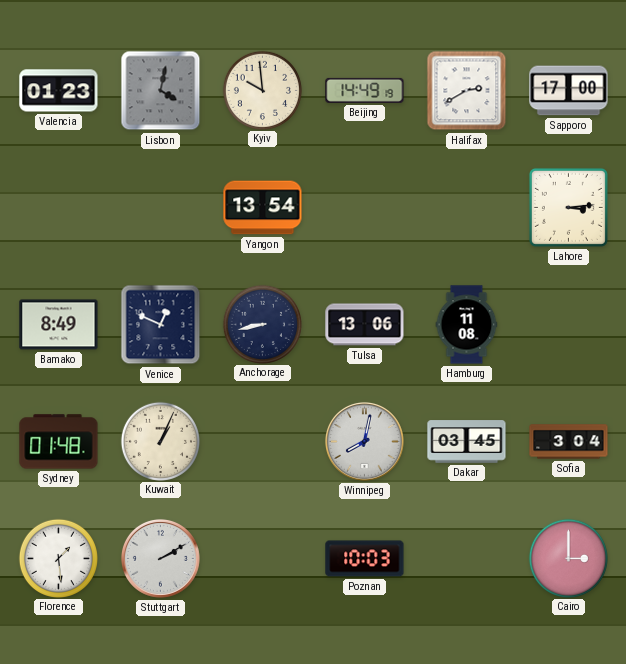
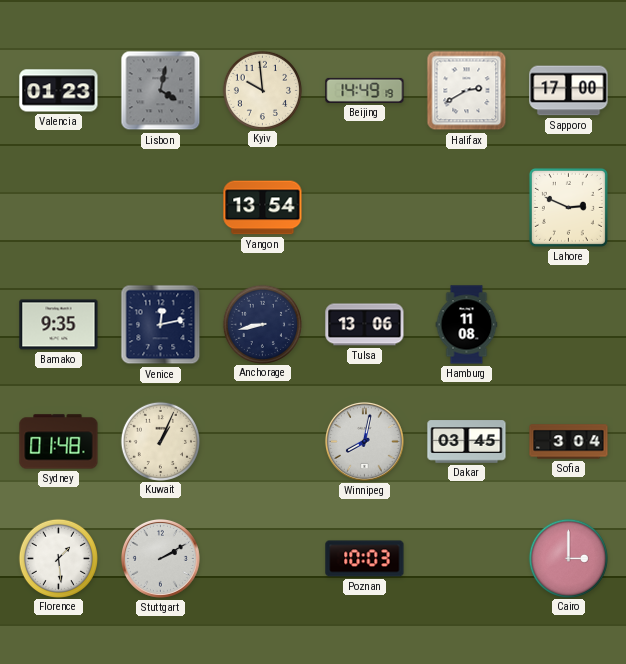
Lahore: 3:14 -> 2:49
Bamako: 8:49 -> 9:35
Venice: 12:49 -> 12:13
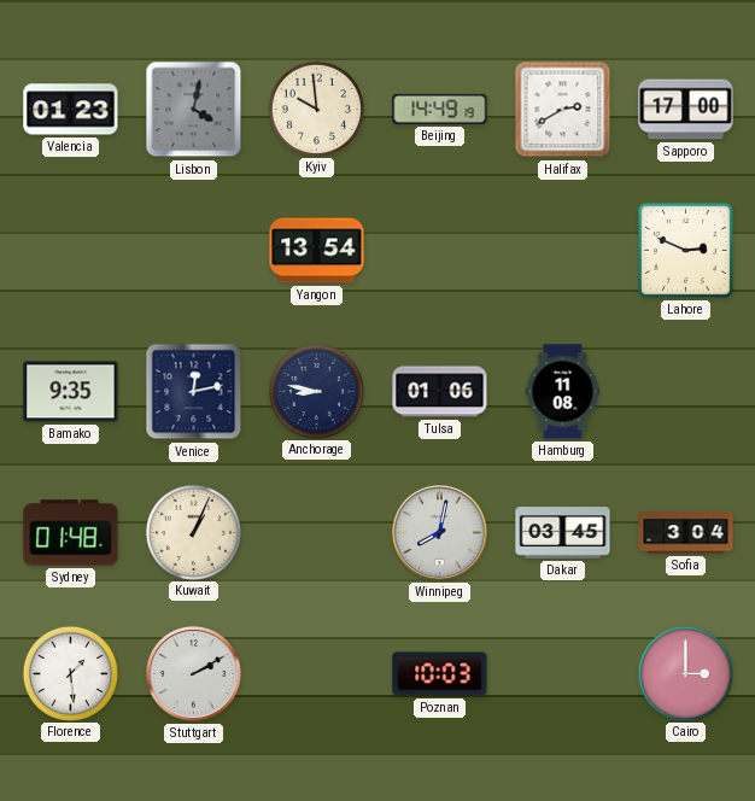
Anchorage: 8:43 -> 8:47
Tulsa: 13:06 -> 01:06
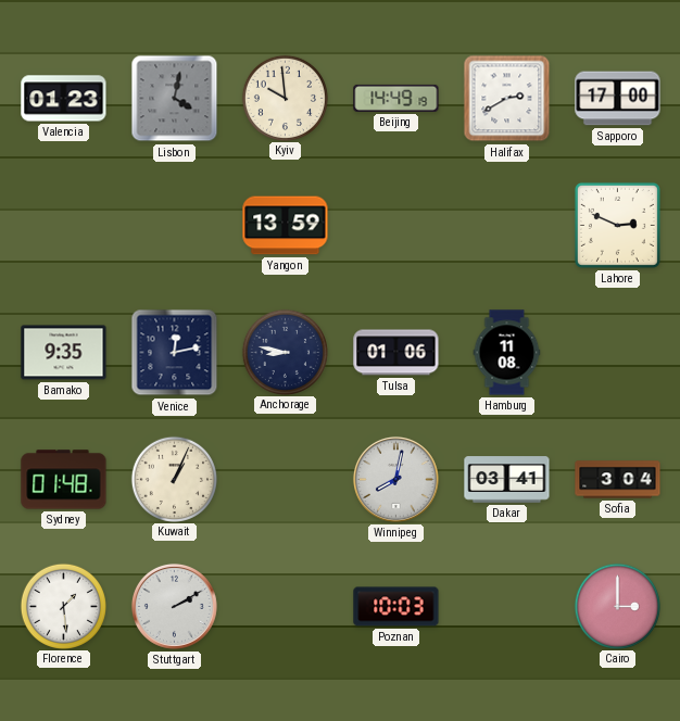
Yangon: 13:54 -> 13:59
Dakar: 03:45 -> 03:41
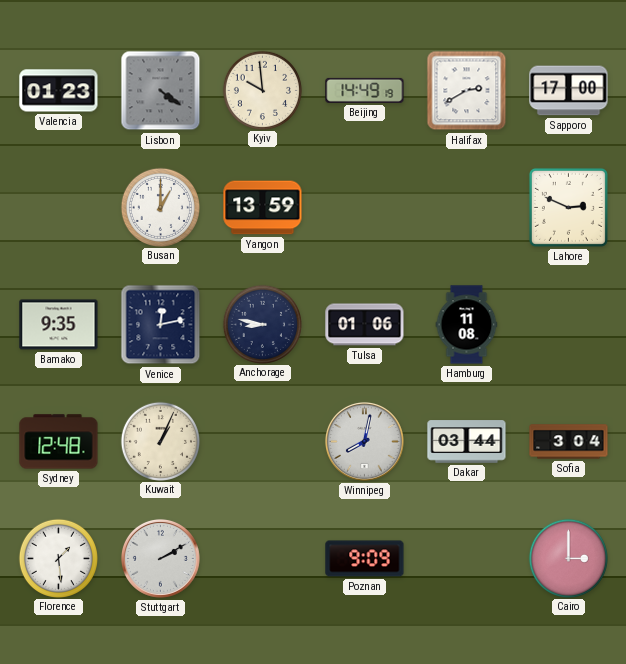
Lisbon: 4:02 -> 4:21
Busan: none -> 1:00
Sydney: 01:48 -> 12:48
Dakar: 03:41 -> 03:44
Poznan: 10:03 -> 9:09
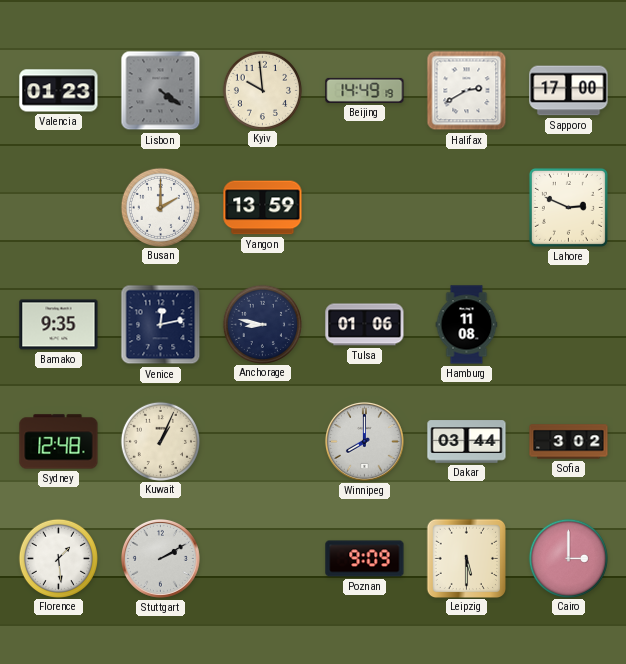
Busan: 1:00 -> 2:00
Winnipeg: 8:02 -> 8:00
Sofia: 3:04 -> 3:02
Leipzig: none -> 5:30
